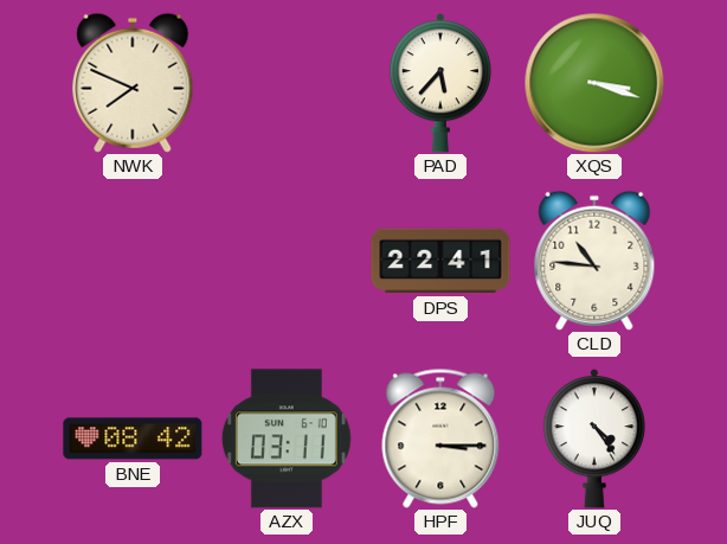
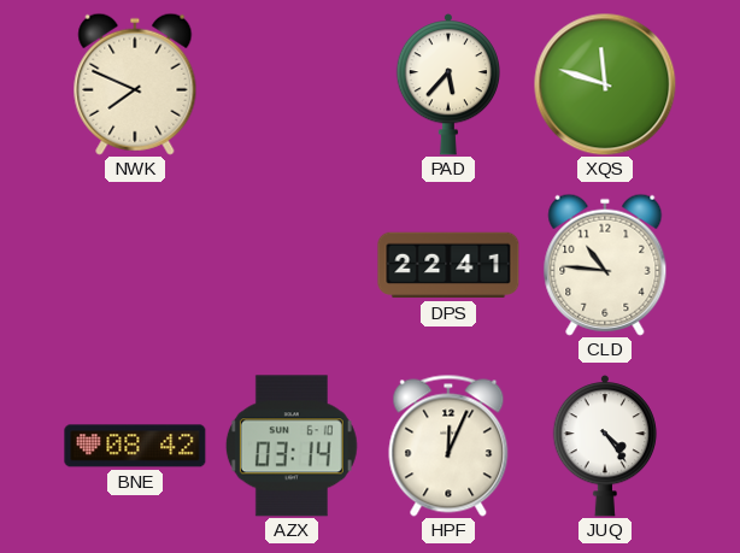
XQS: 3:18 -> 11:48
AZX: 03:11 -> 03:14
HPF: 3:15 -> 12:04
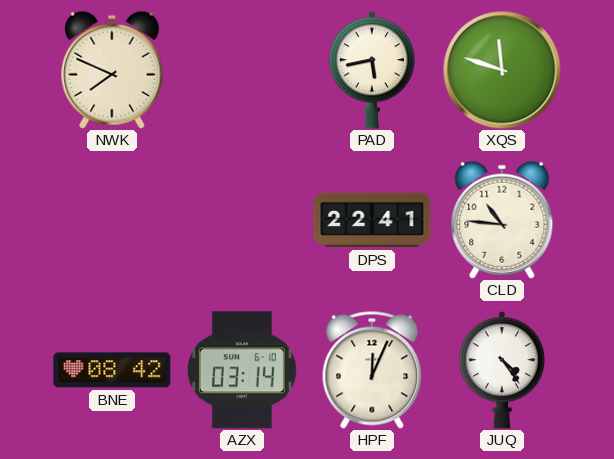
PAD: 5:37 -> 5:43
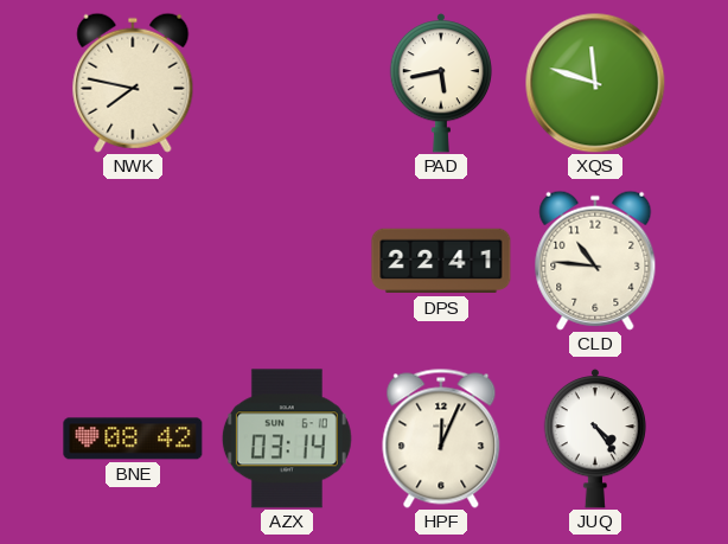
NWK: 7:49 -> 7:47
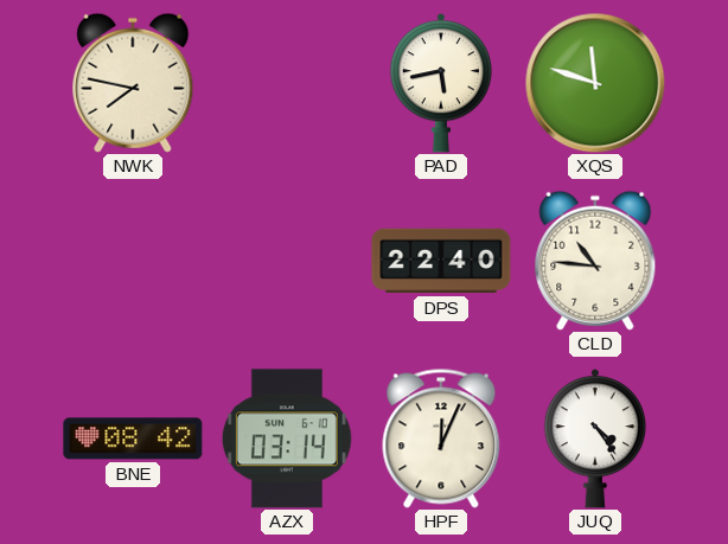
DPS: 22:41 -> 22:40
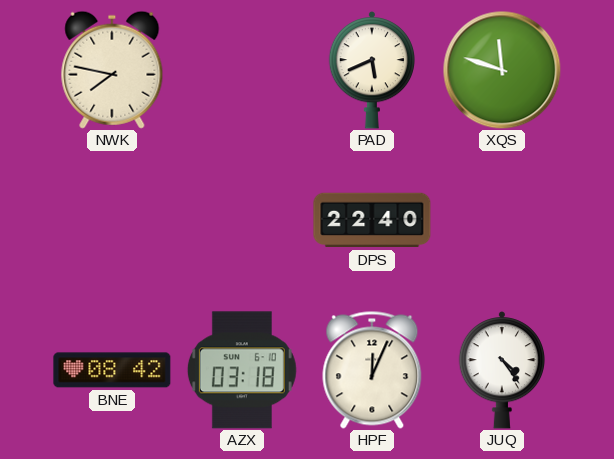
PAD: 5:43 -> 5:41
CLD: 10:46 -> none
AZX: 03:14 -> 03:18
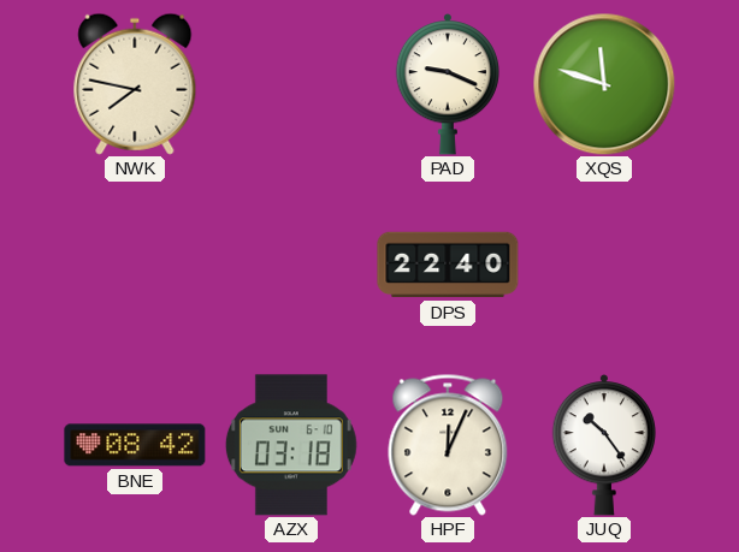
PAD: 5:41 -> 9:19
JUQ: 4:24 -> 10:24
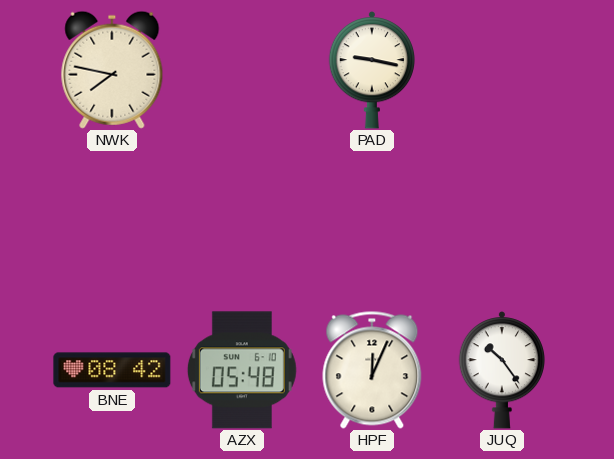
PAD: 9:19 -> 9:17
XQS: 11:48 -> none
DPS: 22:40 -> none
AZX: 03:18 -> 05:48
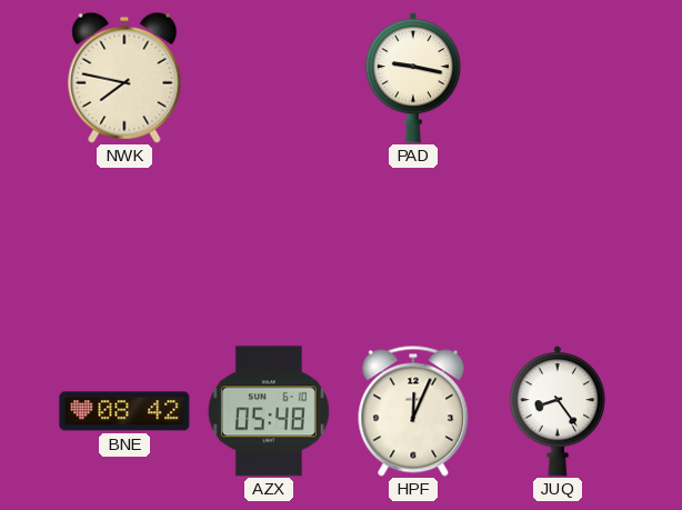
JUQ: 10:24 -> 8:24
